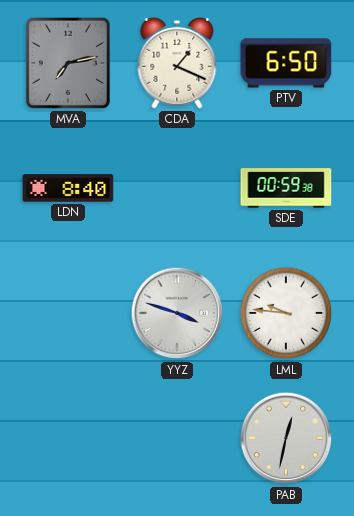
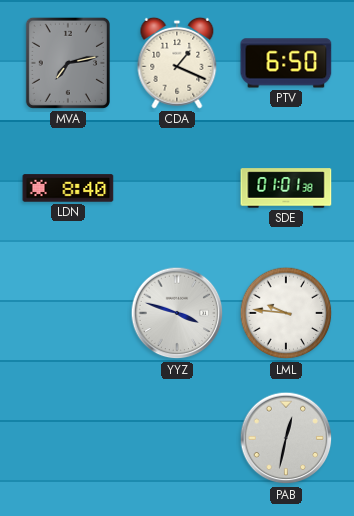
SDE: 00:59 -> 01:01
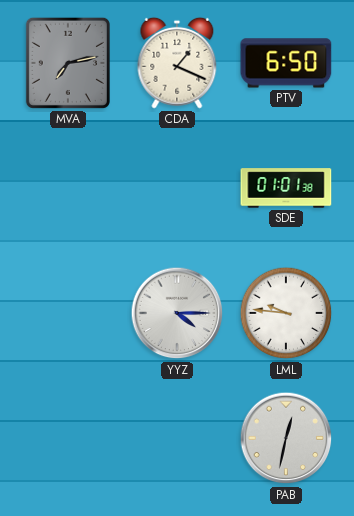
LDN: 8:40 -> none
YYZ: 3:48 -> 4:15
